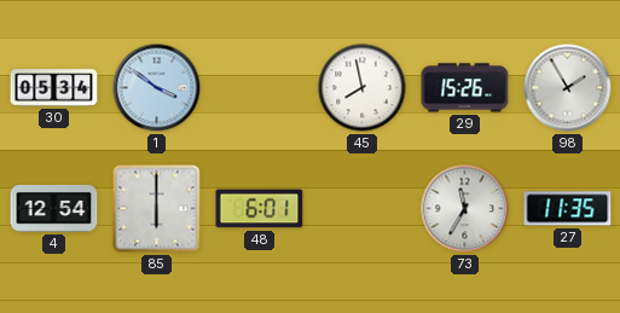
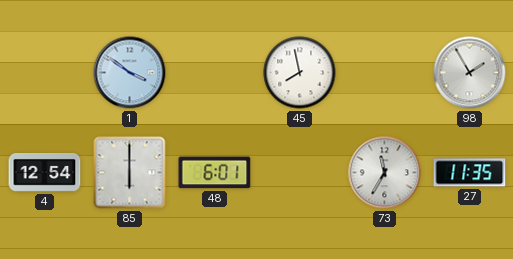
30: 05:34 -> none
29: 15:26 -> none
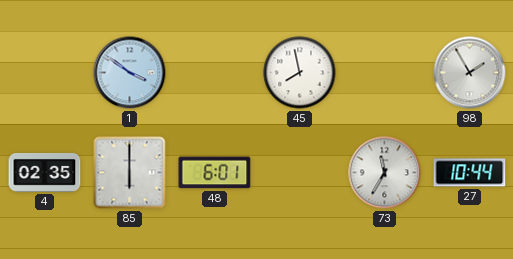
4: 12:54 -> 02:35
27: 11:35 -> 10:44
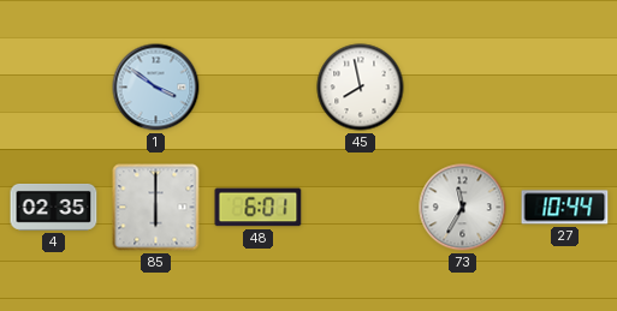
98: 1:55 -> none
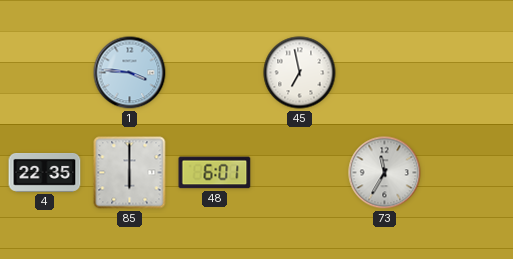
1: 3:51 -> 3:46
45: 7:58 -> 6:58
4: 02:35 -> 22:35
27: 10:44 -> none
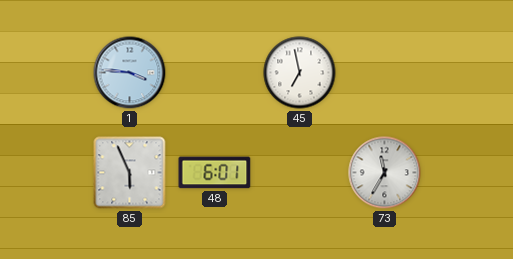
4: 22:35 -> none
85: 6:00 -> 5:56
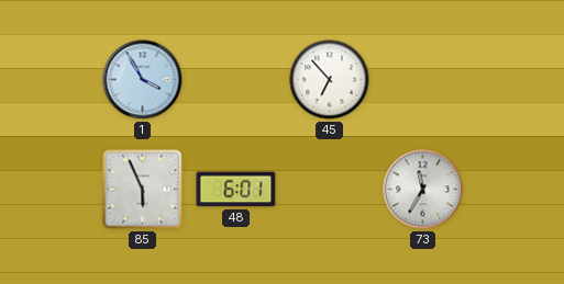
1: 3:46 -> 3:55
45: 6:58 -> 6:53
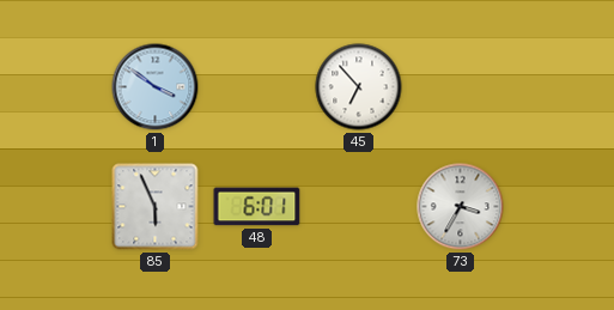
1: 3:55 -> 3:51
73: 11:35 -> 3:35
